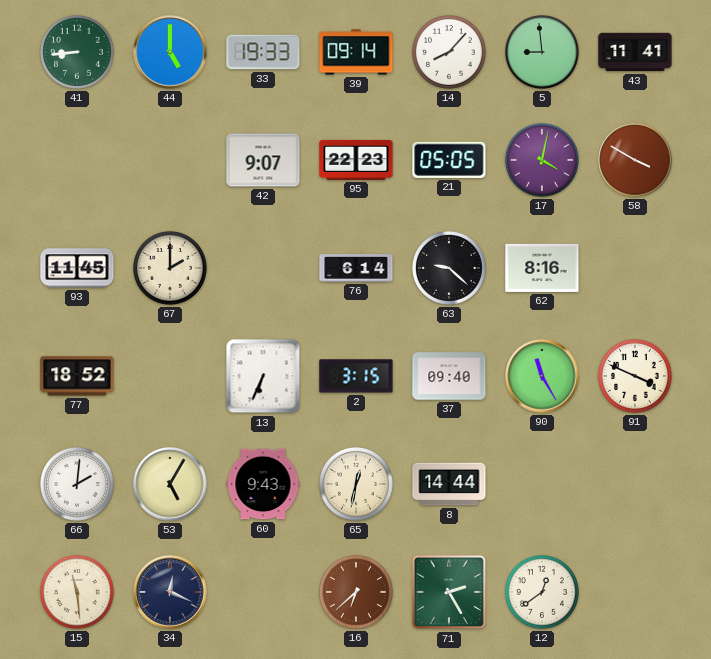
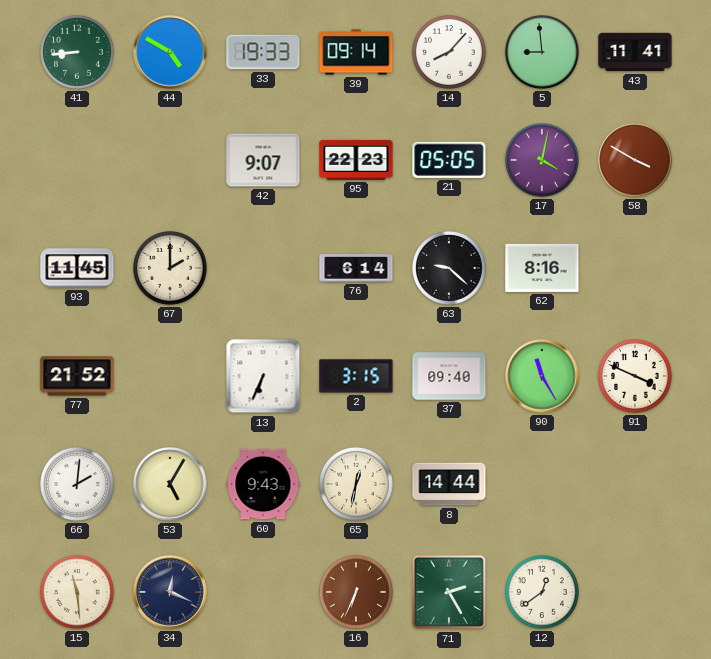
44: 5:00 -> 4:50
77: 18:52 -> 21:52
16: 6:38 -> 6:34
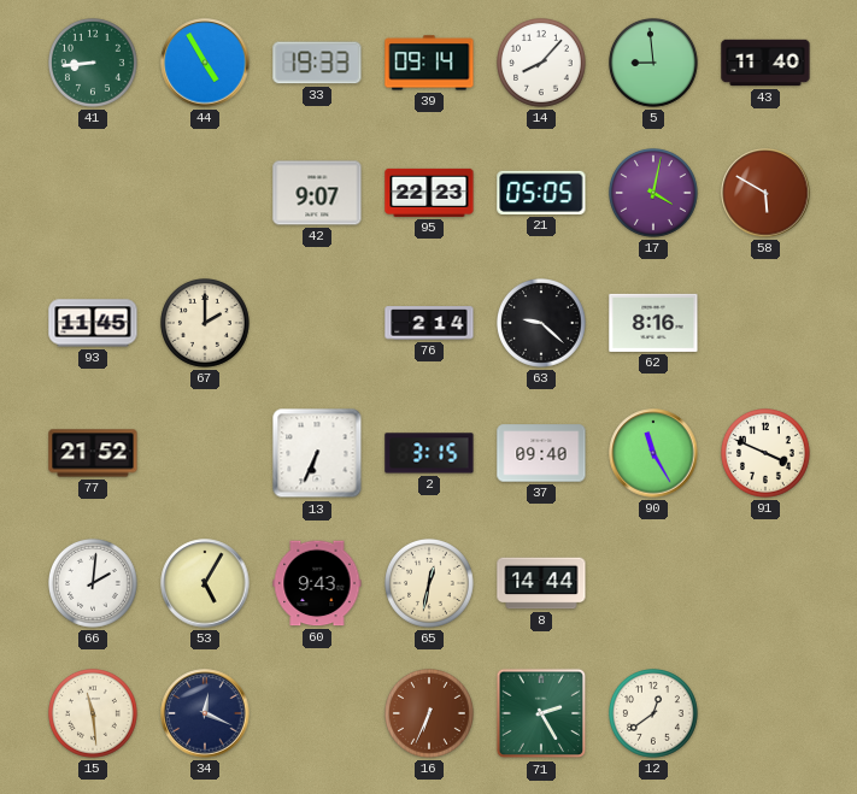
44: 4:50 -> 4:55
43: 11:41 -> 11:40
58: 3:50 -> 5:50
76: 6:14 -> 2:14
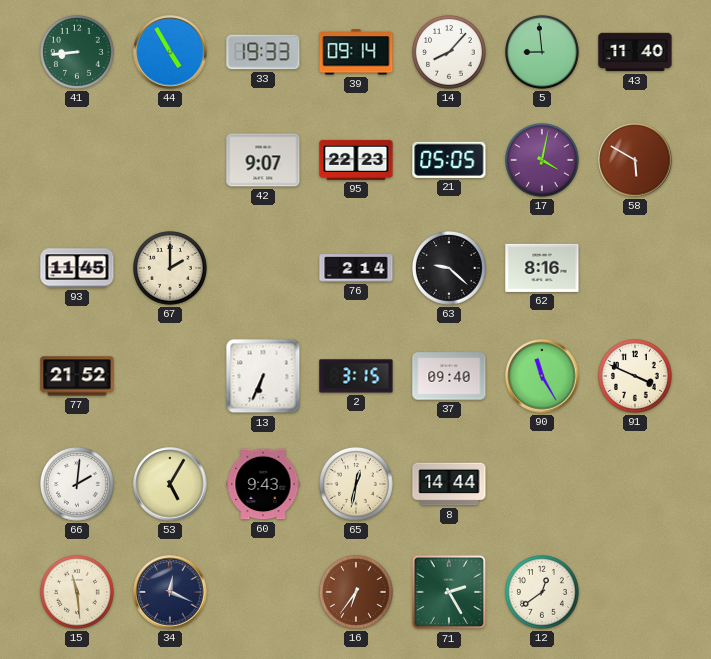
16: 6:34 -> 6:36
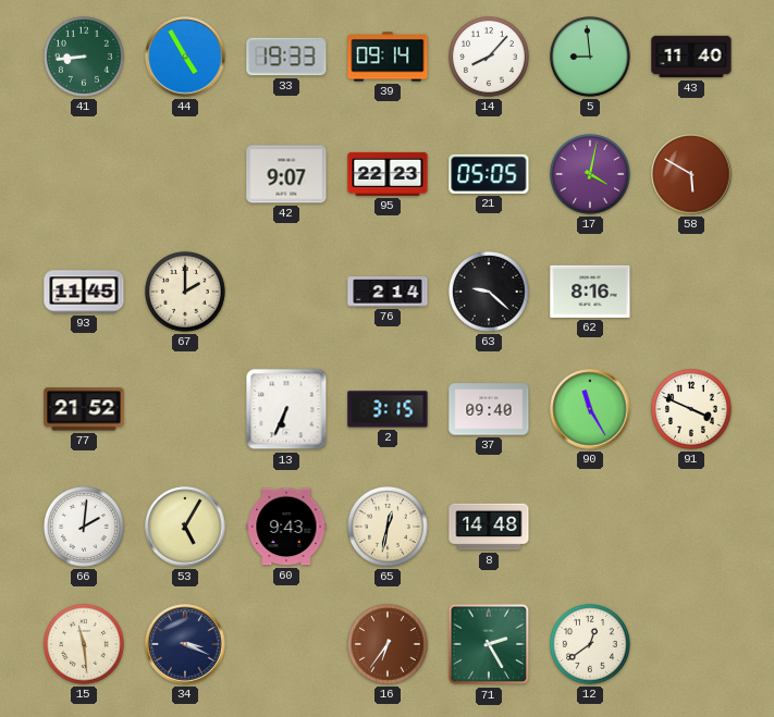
8: 14:44 -> 14:48
34: 12:19 -> 3:19
